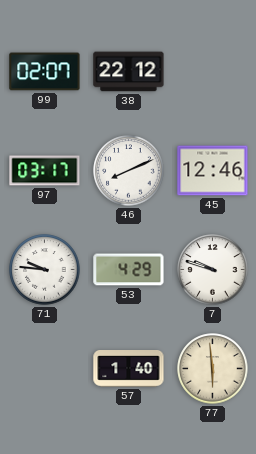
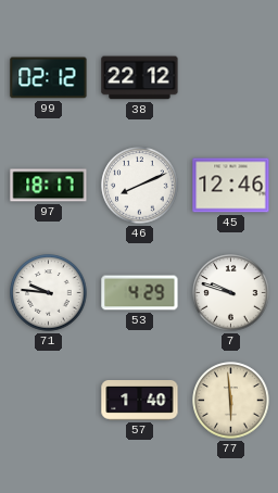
99: 02:07 -> 02:12
97: 03:17 -> 18:17
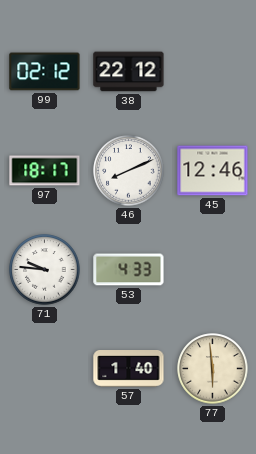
53: 4:29 -> 4:33
7: 9:48 -> none
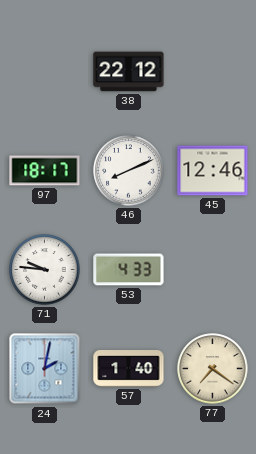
99: 02:12 -> none
24: none -> 2:02
77: 5:59 -> 7:21
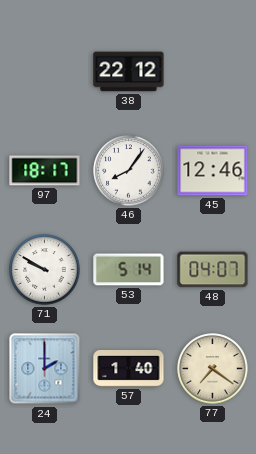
46: 8:11 -> 8:06
71: 9:46 -> 9:50
53: 4:33 -> 5:14
48: none -> 04:07
24: 2:02 -> 2:00
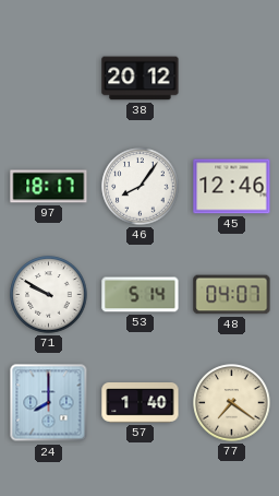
38: 22:12 -> 20:12
24: 2:00 -> 8:00
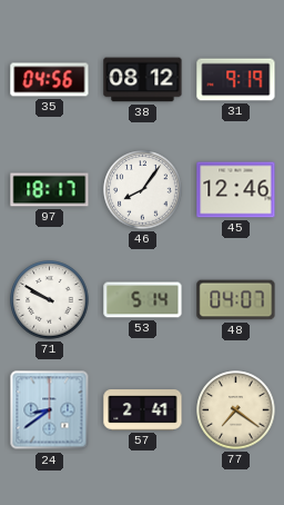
35: none -> 04:56
38: 20:12 -> 08:12
31: none -> 9:19
24: 8:00 -> 8:39
57: 1:40 -> 2:41
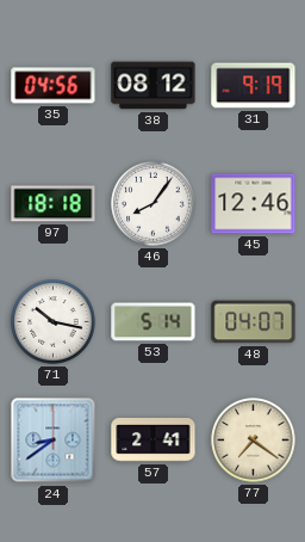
97: 18:17 -> 18:18
71: 9:50 -> 10:17
